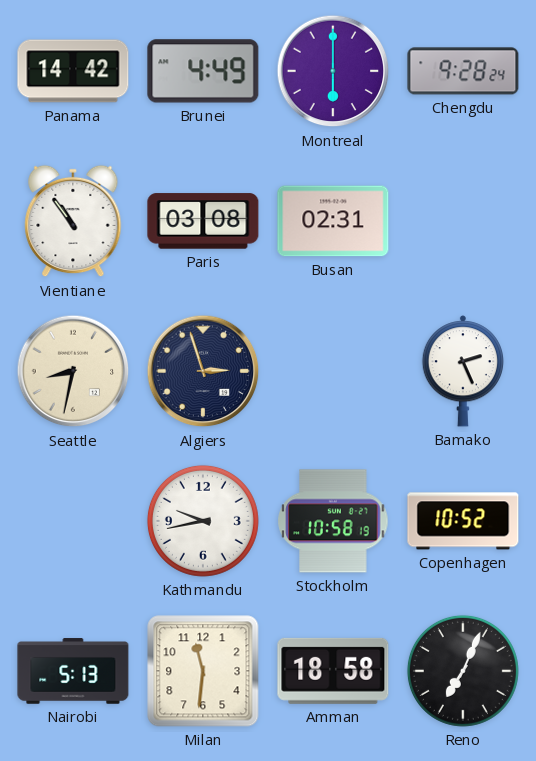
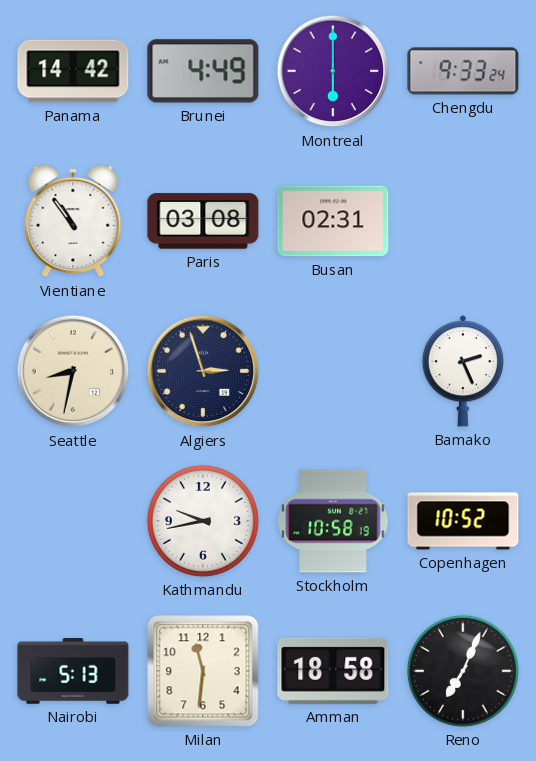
Chengdu: 9:28 -> 9:33
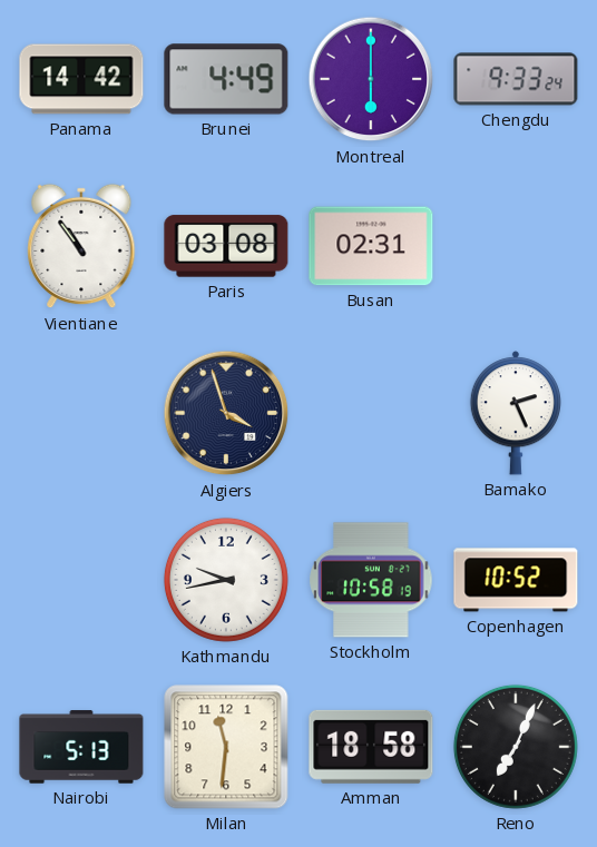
Seattle: 8:32 -> none
Algiers: 2:57 -> 3:57
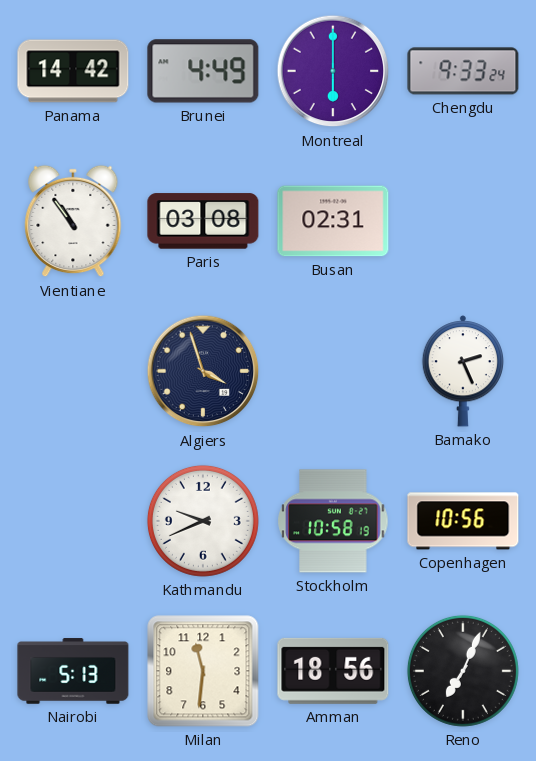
Kathmandu: 9:43 -> 9:41
Copenhagen: 10:52 -> 10:56
Amman: 18:58 -> 18:56
